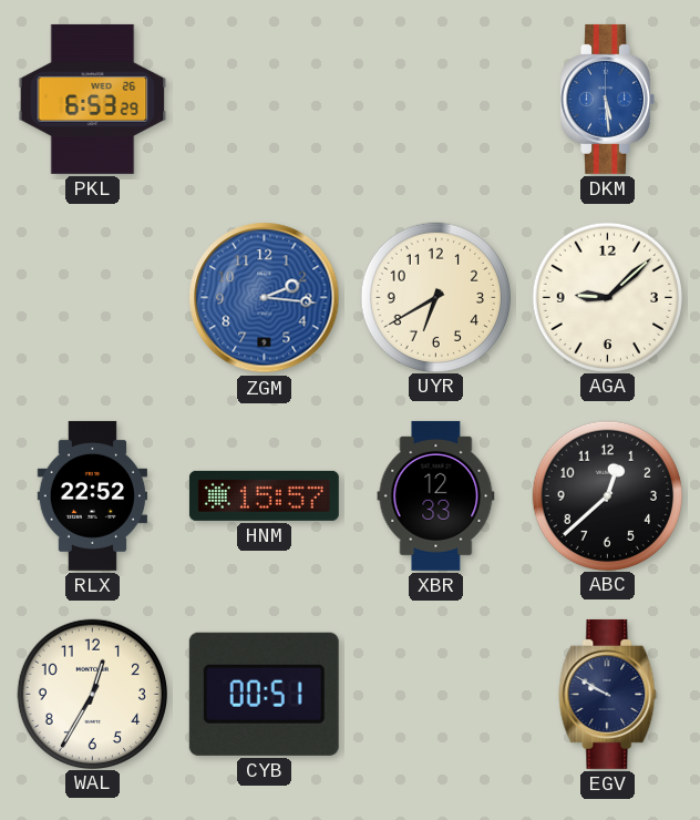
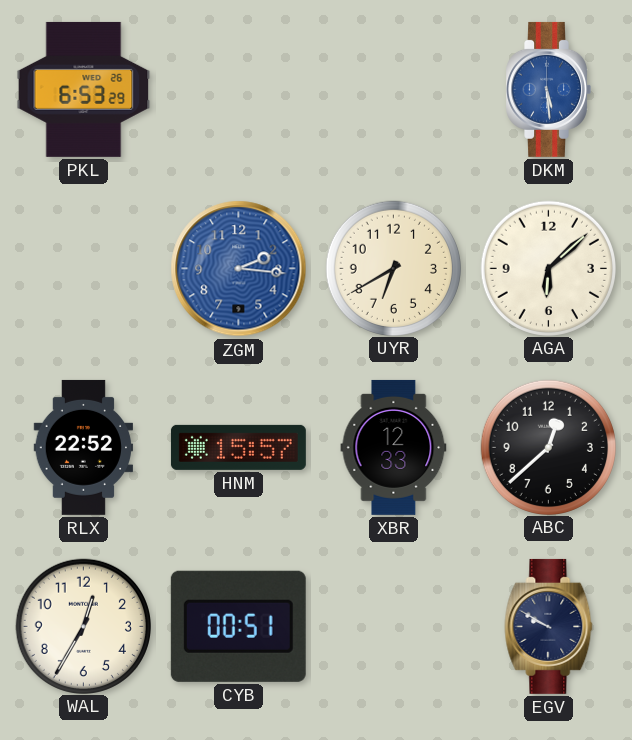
AGA: 9:08 -> 6:08
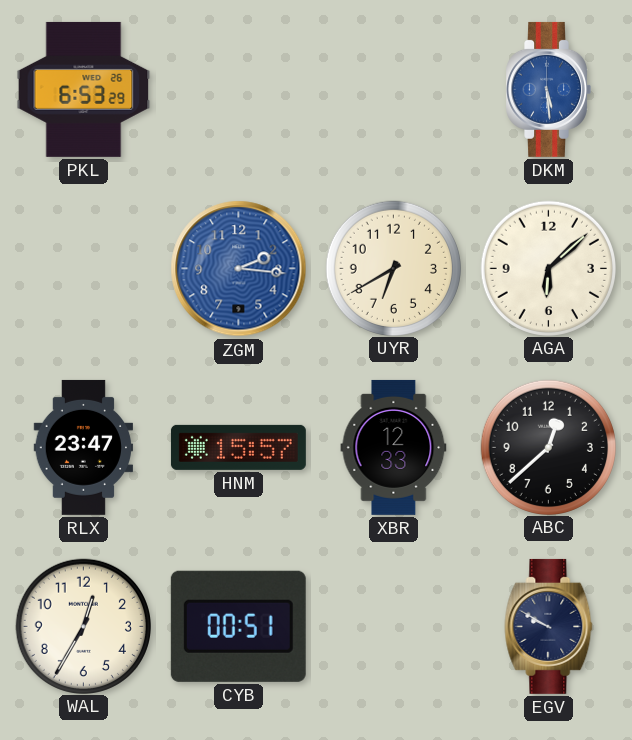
RLX: 22:52 -> 23:47
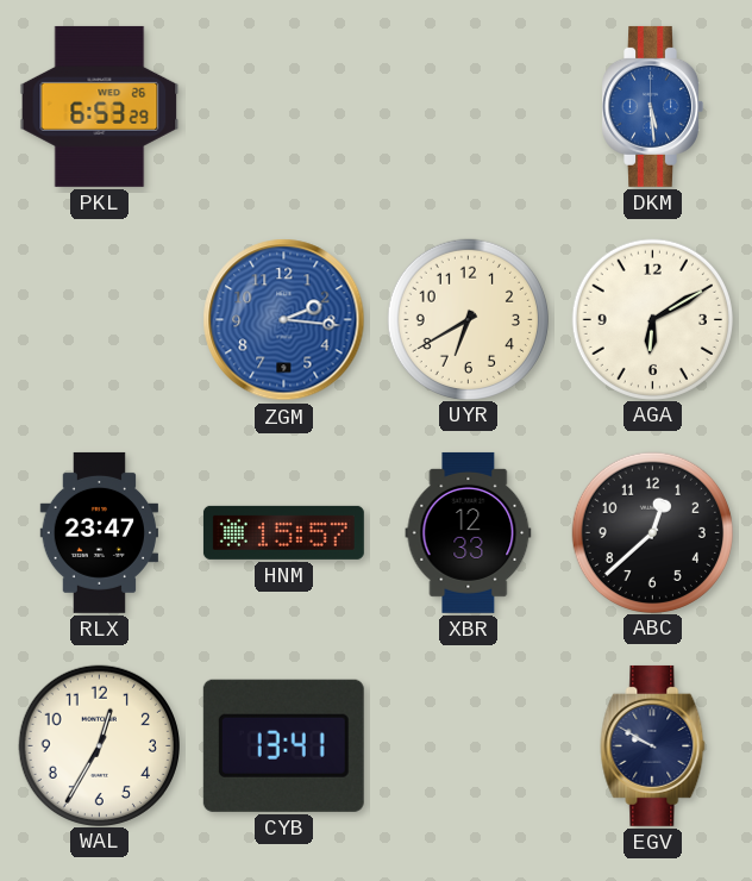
AGA: 6:08 -> 6:10
CYB: 00:51 -> 13:41
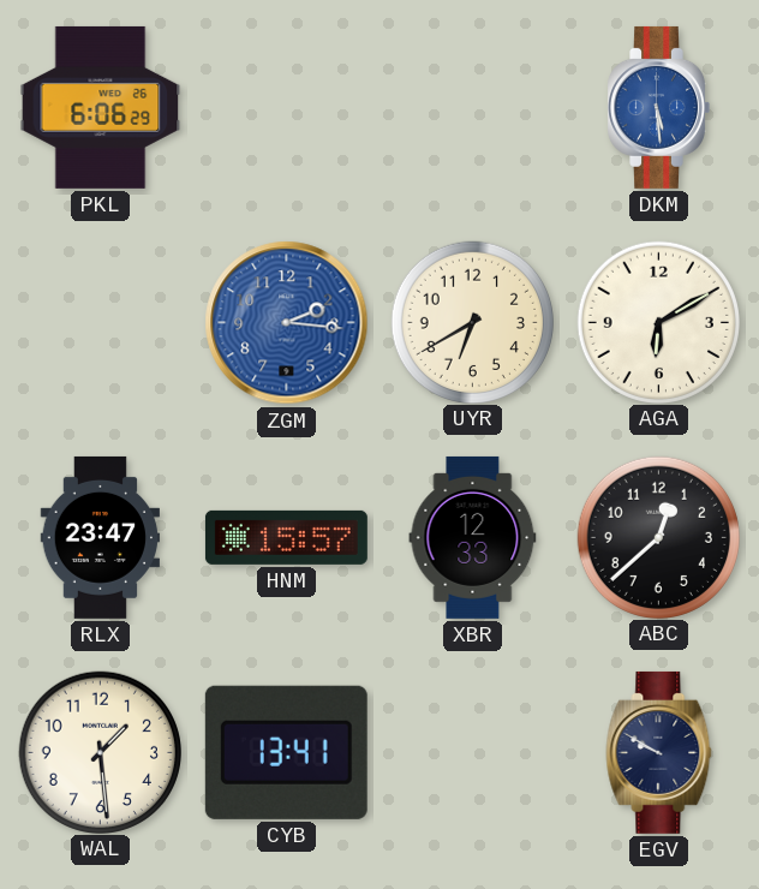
PKL: 6:53 -> 6:06
WAL: 12:35 -> 1:29
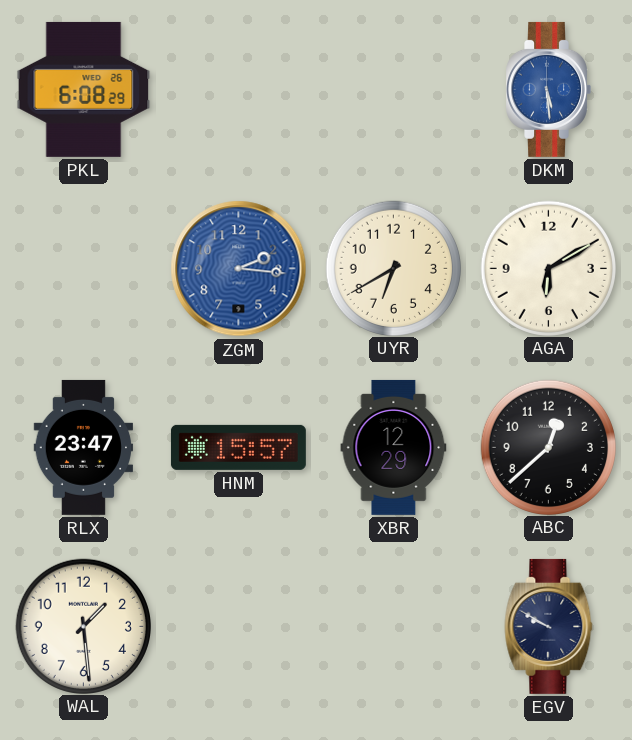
PKL: 6:06 -> 6:08
XBR: 12:33 -> 12:29
CYB: 13:41 -> none
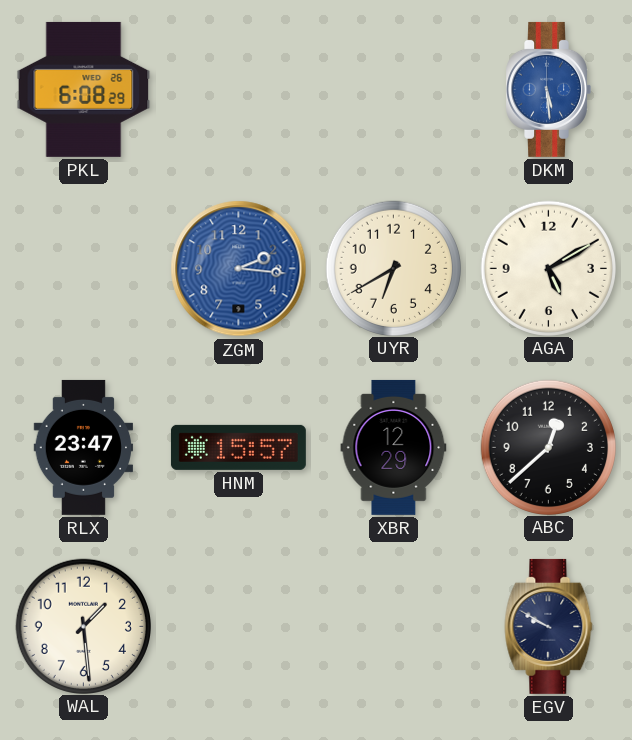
AGA: 6:10 -> 5:10
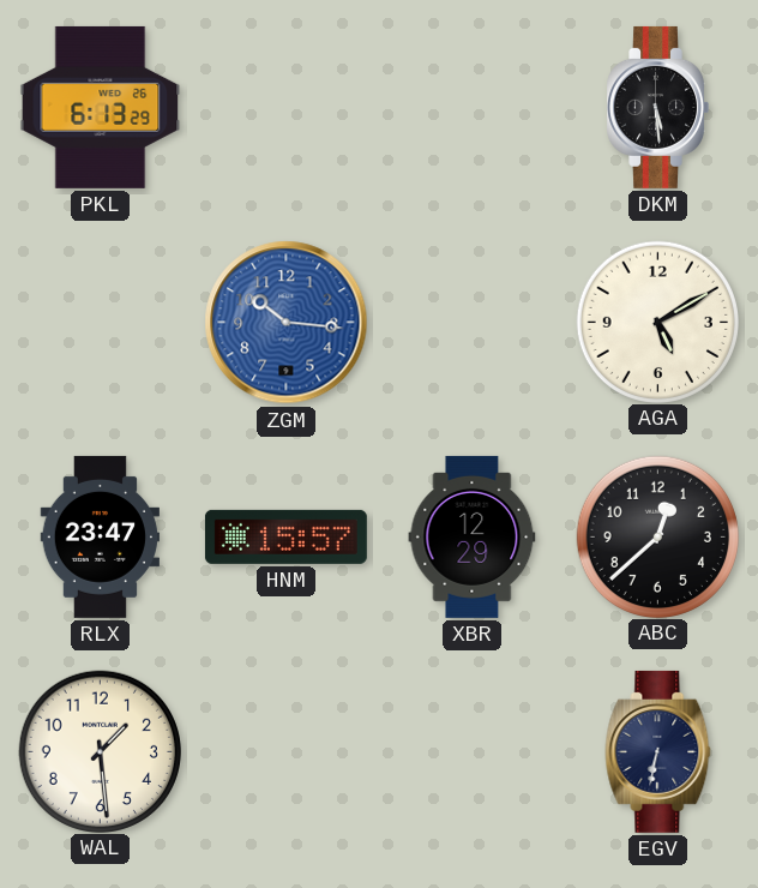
PKL: 6:08 -> 6:13
DKM dial: blue -> black
ZGM: 2:16 -> 10:16
UYR: 6:40 -> none
EGV: 9:50 -> 6:32
